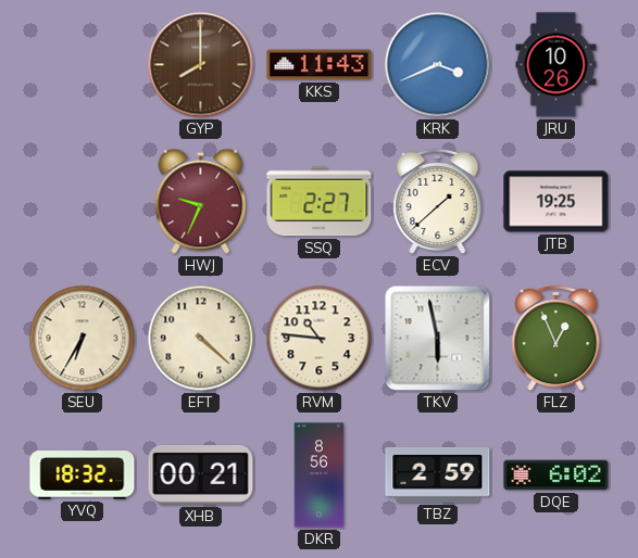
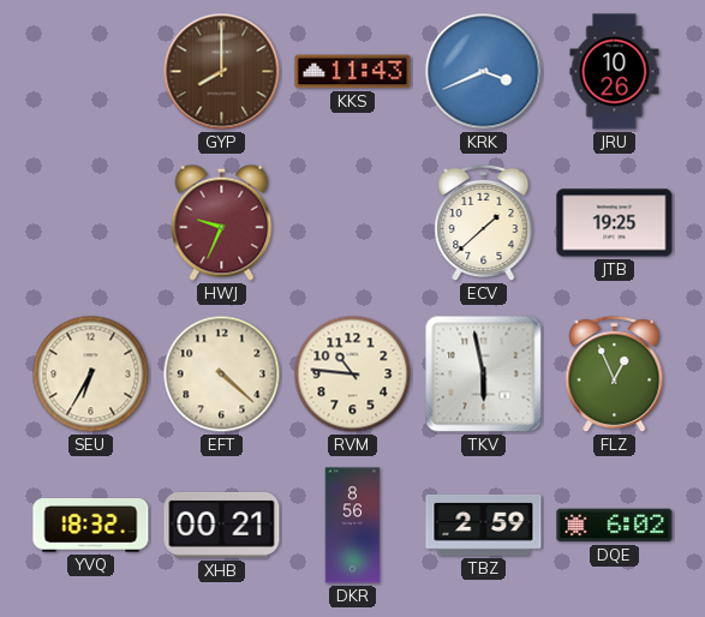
SSQ: 2:27 -> none
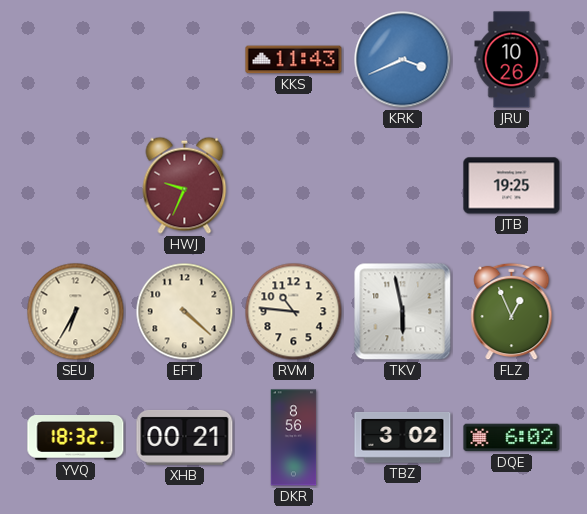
GYP: 8:00 -> none
ECV: 1:38 -> none
TBZ: 2:59 -> 3:02
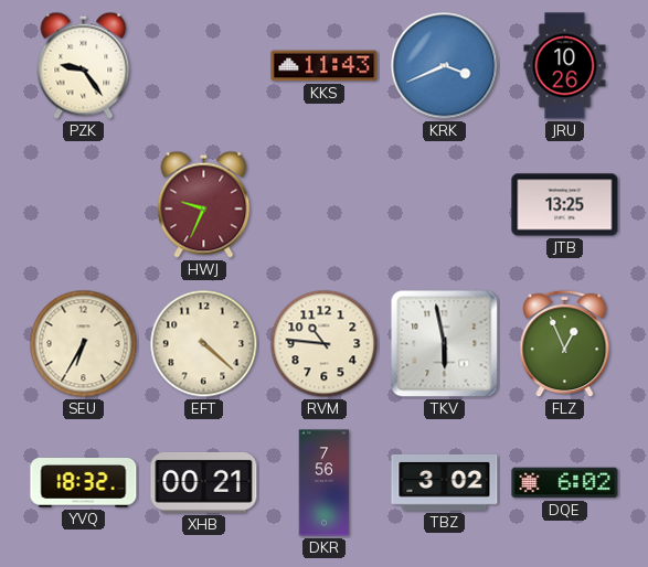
PZK: none -> 9:24
JTB: 19:25 -> 13:25
DKR: 8:56 -> 7:56
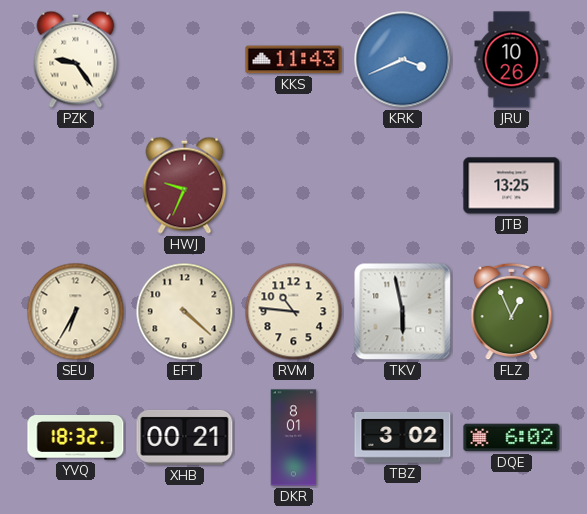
DKR: 7:56 -> 8:01
